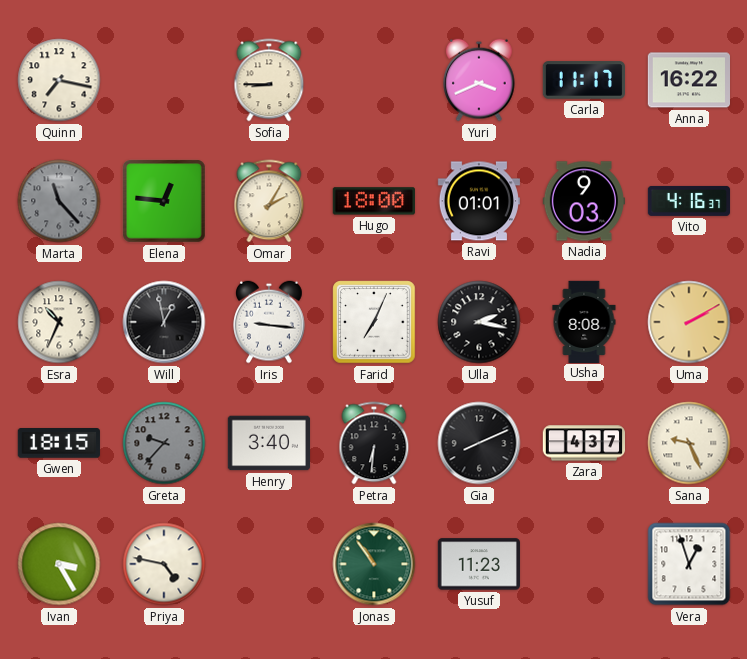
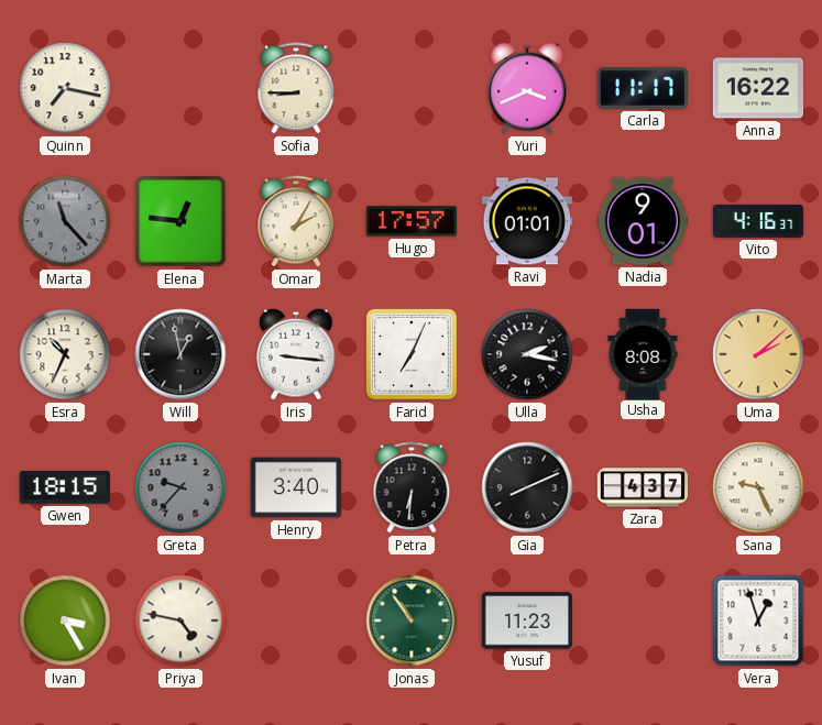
Hugo: 18:00 -> 17:57
Nadia: 9:03 -> 9:01
Uma: 2:10 -> 2:08
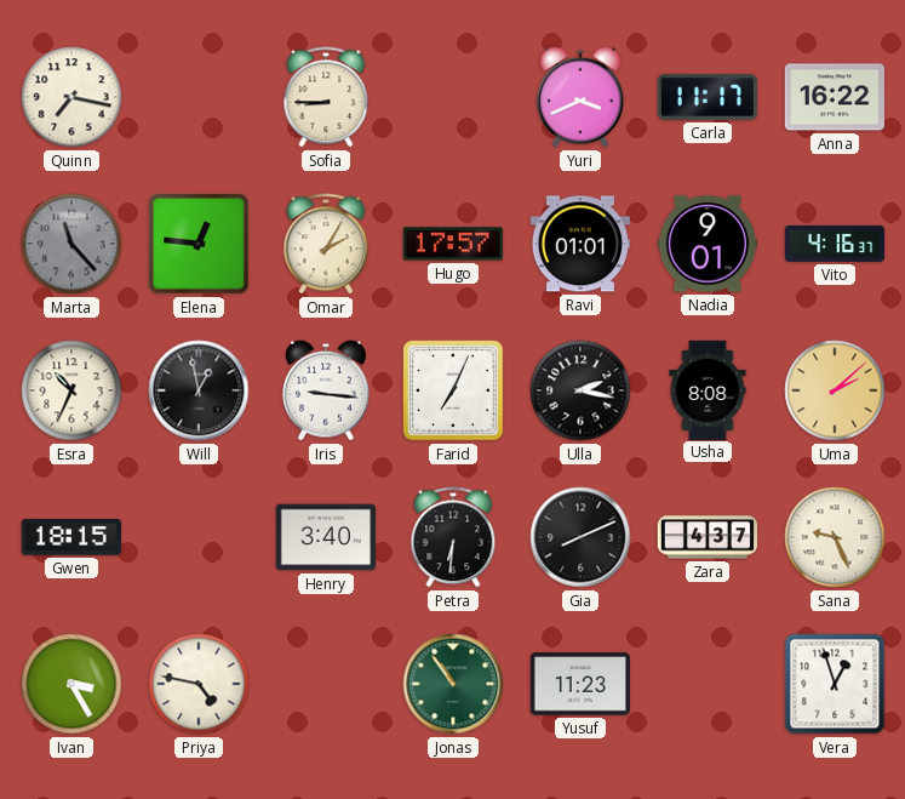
Greta: 9:37 -> none
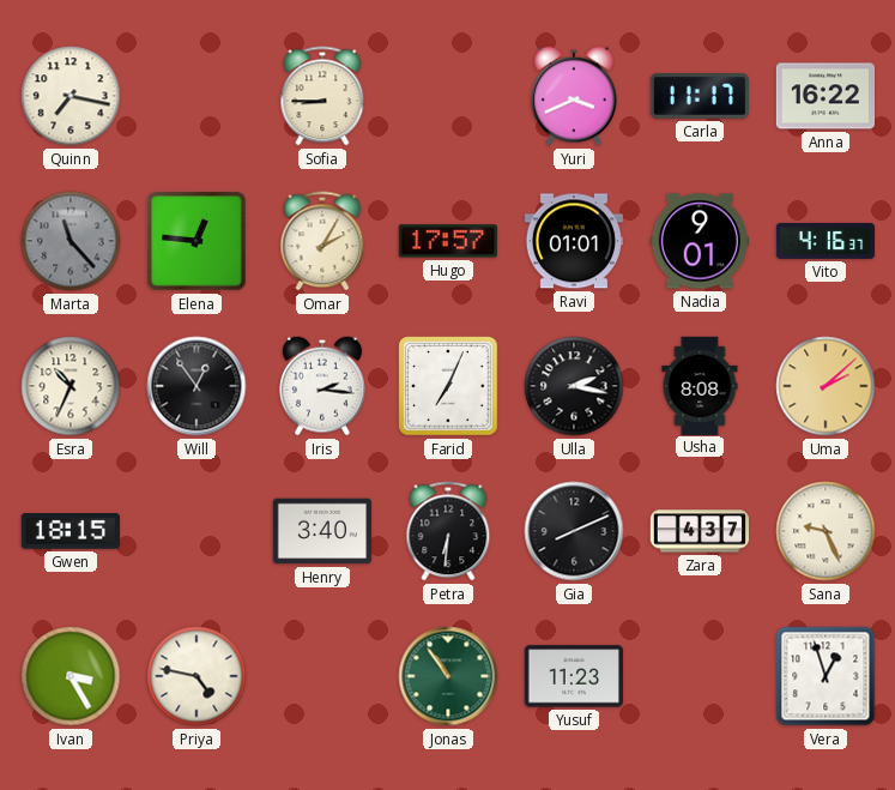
Will: 12:58 -> 12:54
Iris: 9:16 -> 2:16
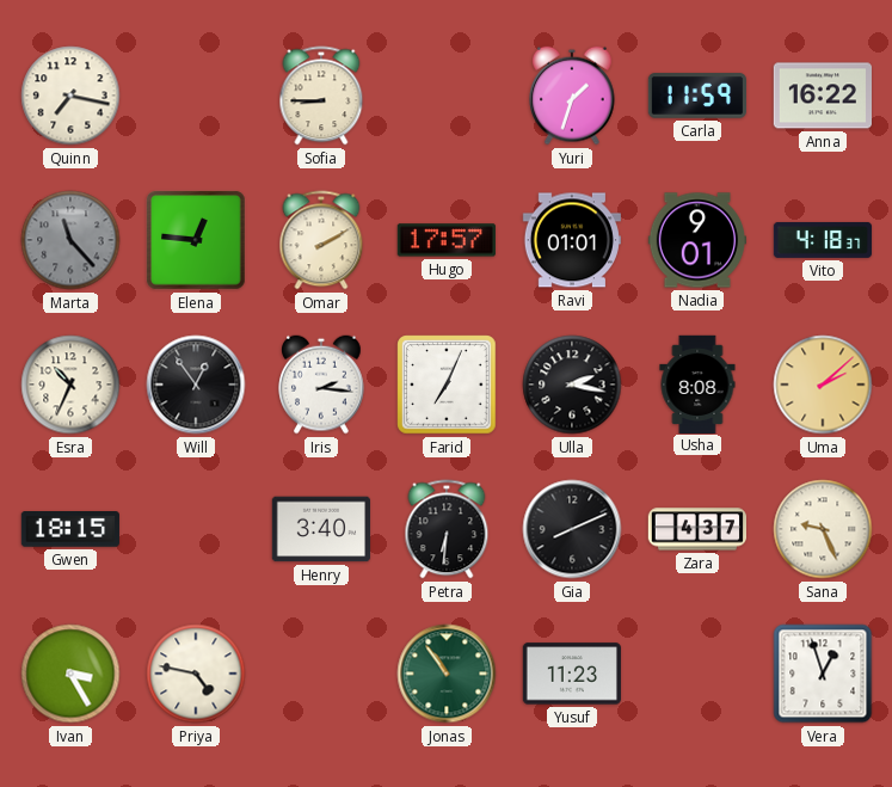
Yuri: 3:41 -> 1:33
Carla: 11:17 -> 11:59
Omar: 2:05 -> 2:10
Vito: 4:16 -> 4:18
